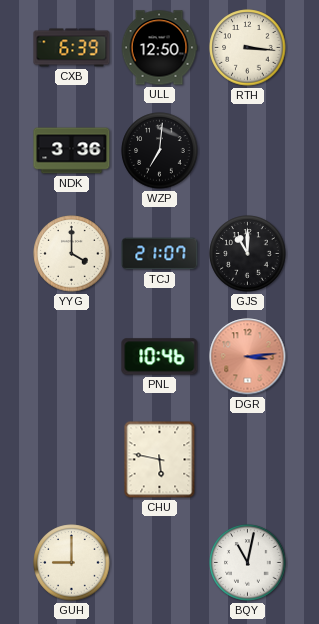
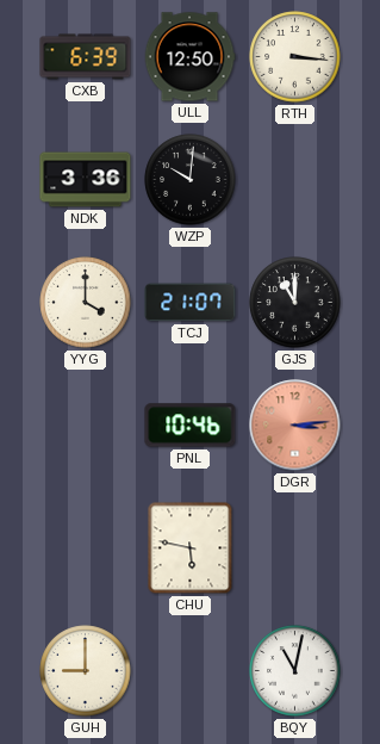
WZP: 7:01 -> 10:01
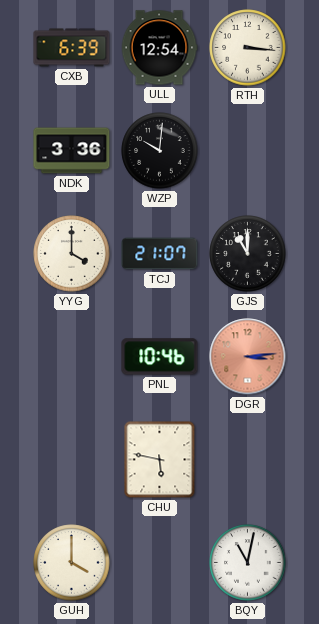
ULL: 12:50 -> 12:54
GUH: 9:00 -> 4:00
